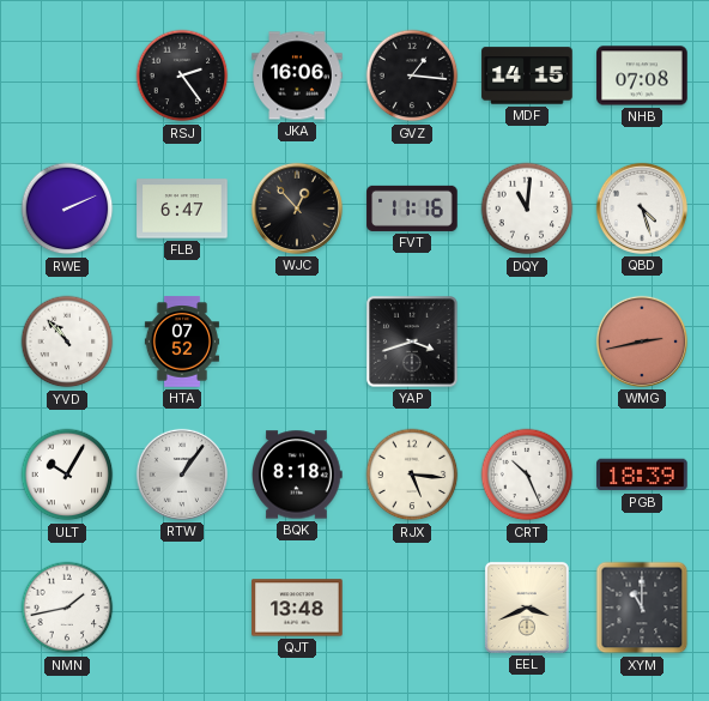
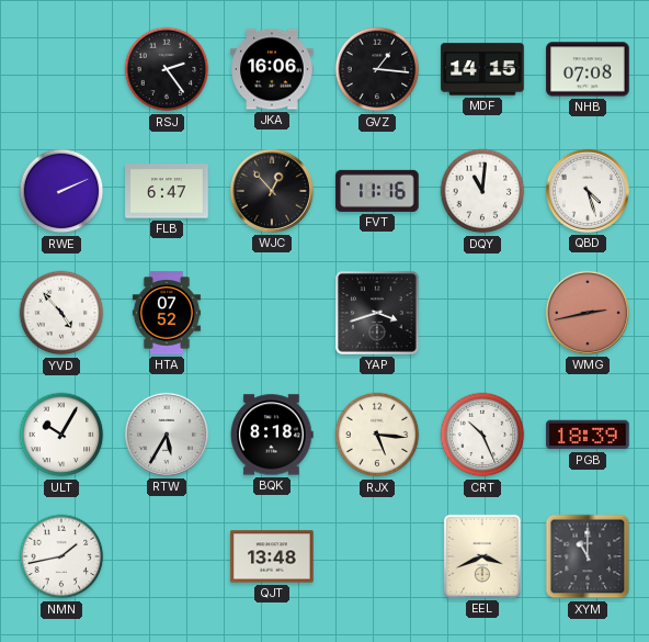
YVD: 10:53 -> 4:53
RTW: 1:06 -> 5:35
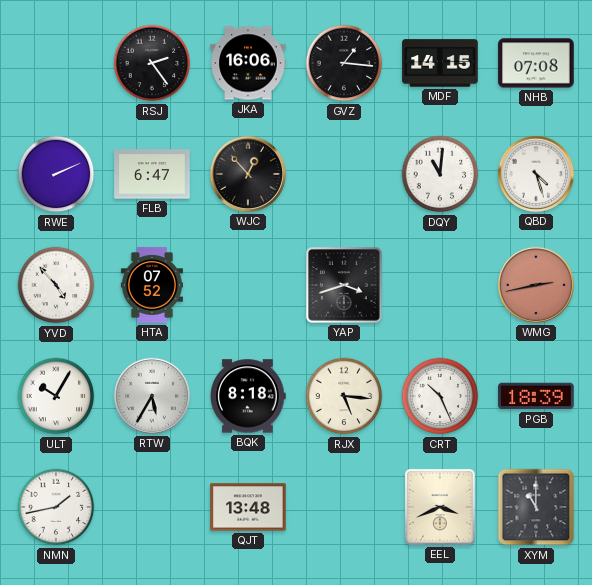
FVT: 11:16 -> none
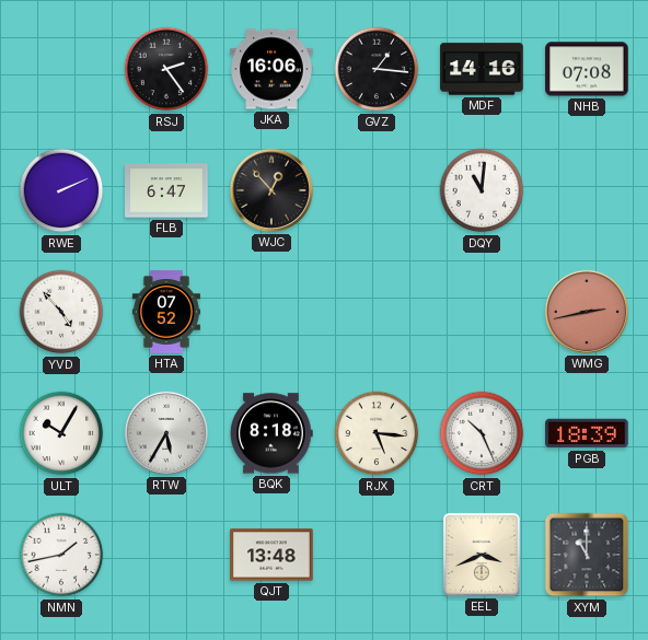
MDF: 14:15 -> 14:16
QBD: 4:27 -> none
YAP: 3:42 -> none
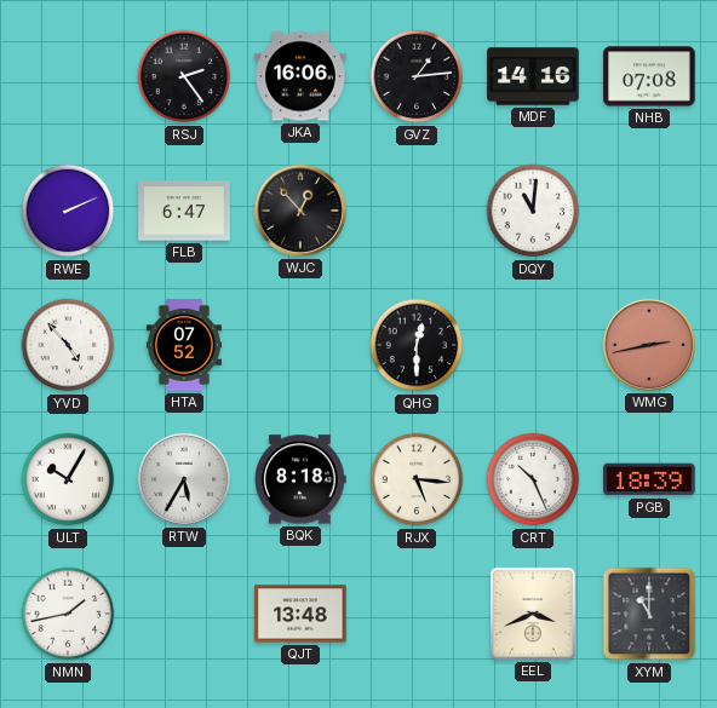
GVZ: 1:16 -> 1:14
QHG: none -> 12:30
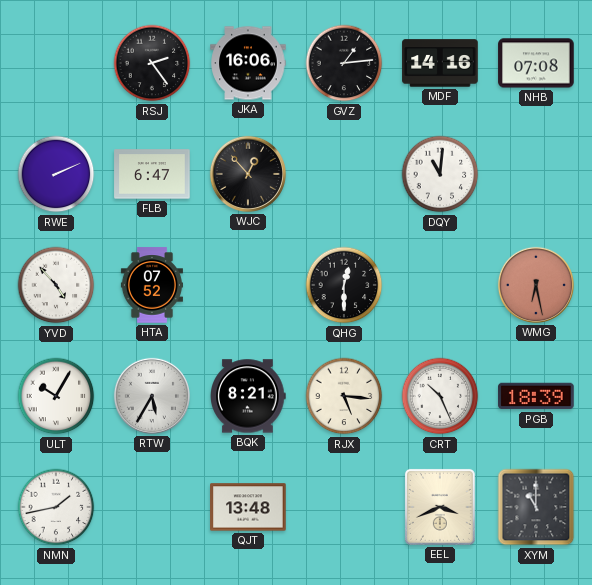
WMG: 2:43 -> 6:28
BQK: 8:18 -> 8:21
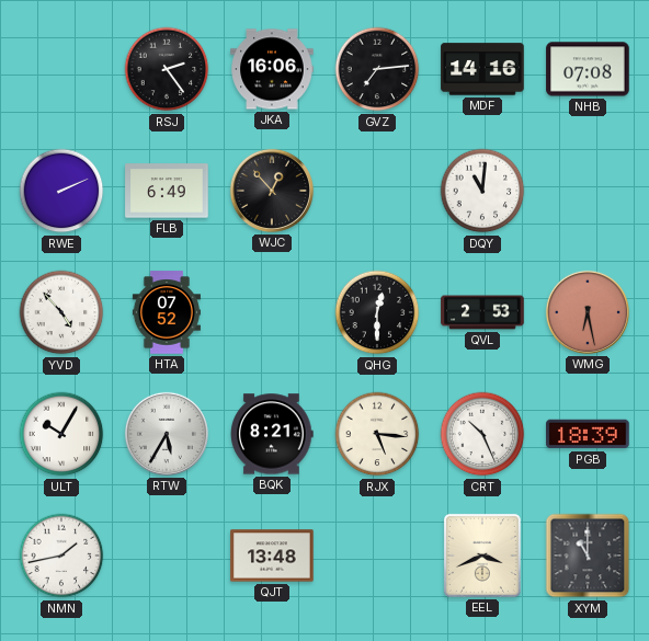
GVZ: 1:14 -> 7:14
FLB: 6:47 -> 6:49
QVL: none -> 2:53
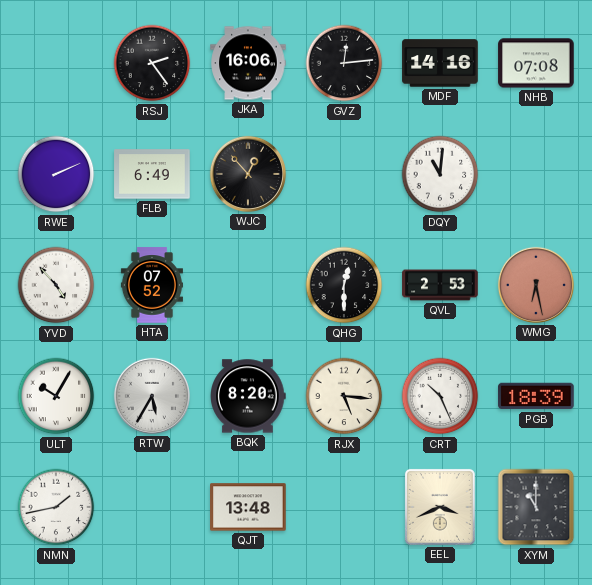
GVZ: 7:14 -> 12:14
BQK: 8:21 -> 8:20
